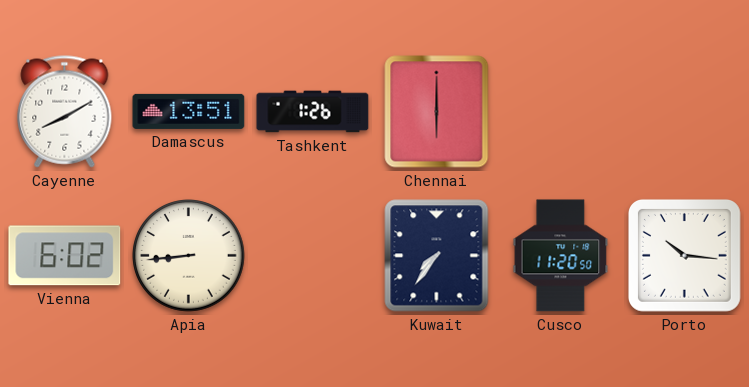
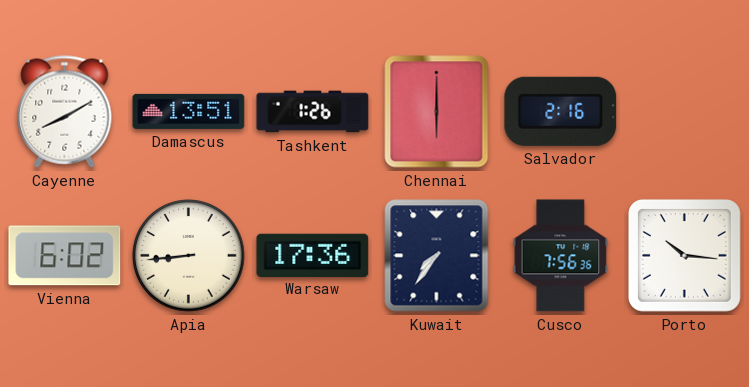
Salvador: none -> 2:16
Warsaw: none -> 17:36
Cusco: 11:20 -> 7:56
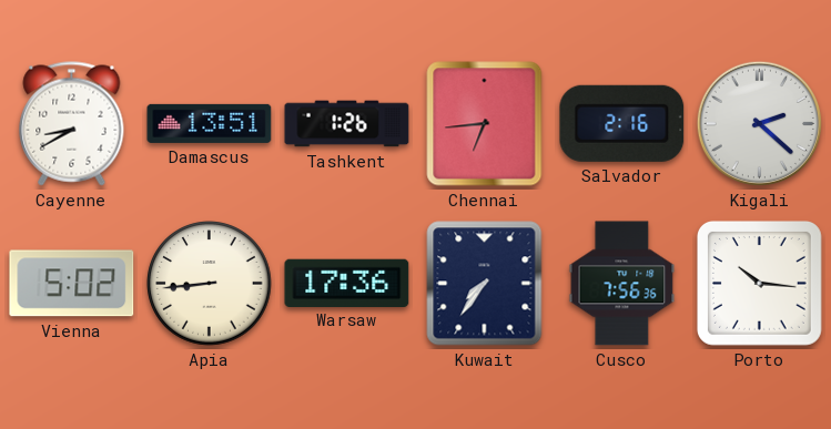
Cayenne: 8:10 -> 8:40
Chennai: 6:00 -> 6:44
Kigali: none -> 2:22
Vienna: 6:02 -> 5:02
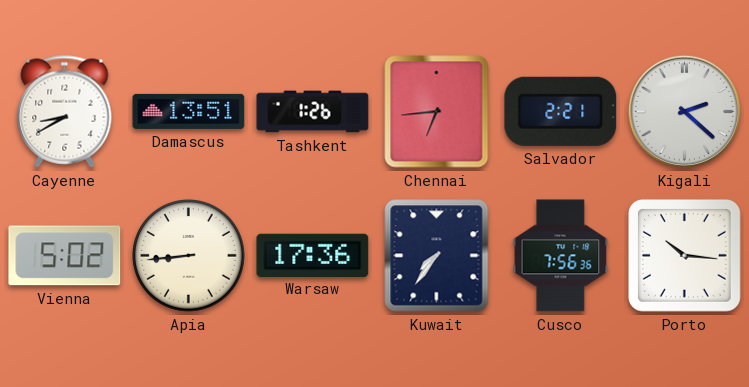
Salvador: 2:16 -> 2:21
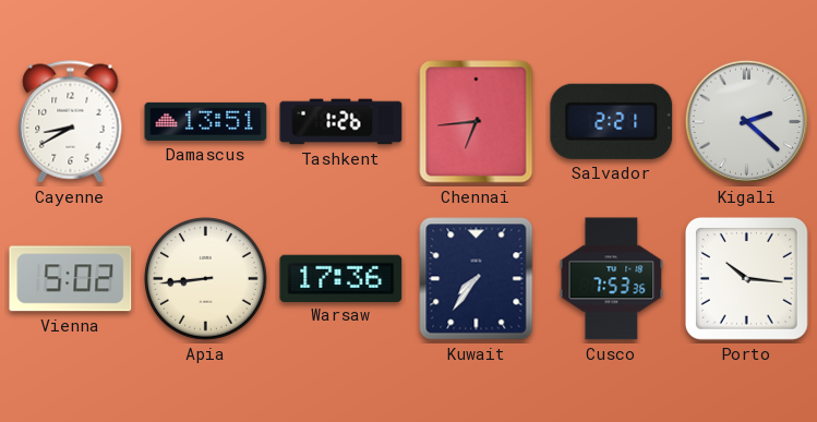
Cusco: 7:56 -> 7:53
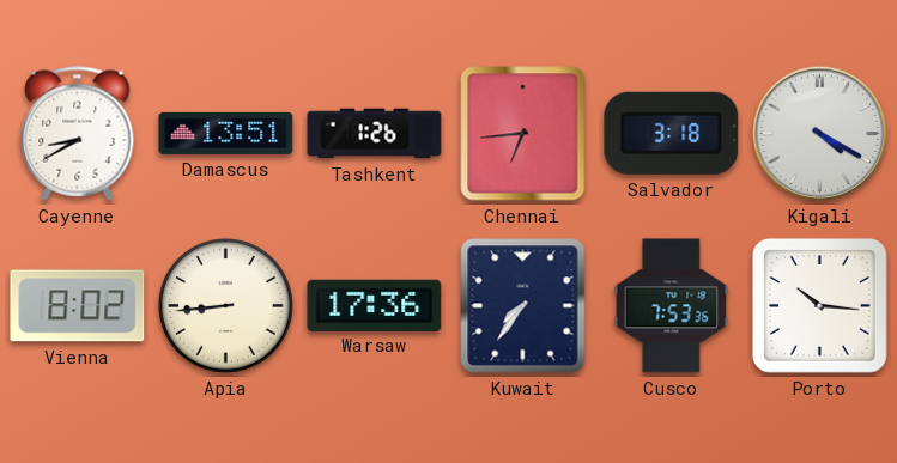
Salvador: 2:21 -> 3:18
Kigali: 2:22 -> 4:20
Vienna: 5:02 -> 8:02
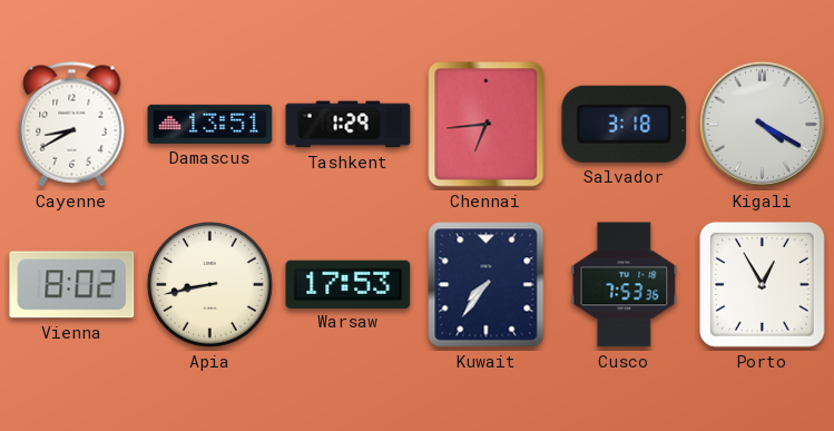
Tashkent: 1:26 -> 1:29
Apia: 8:44 -> 8:43
Warsaw: 17:36 -> 17:53
Porto: 10:16 -> 12:55
